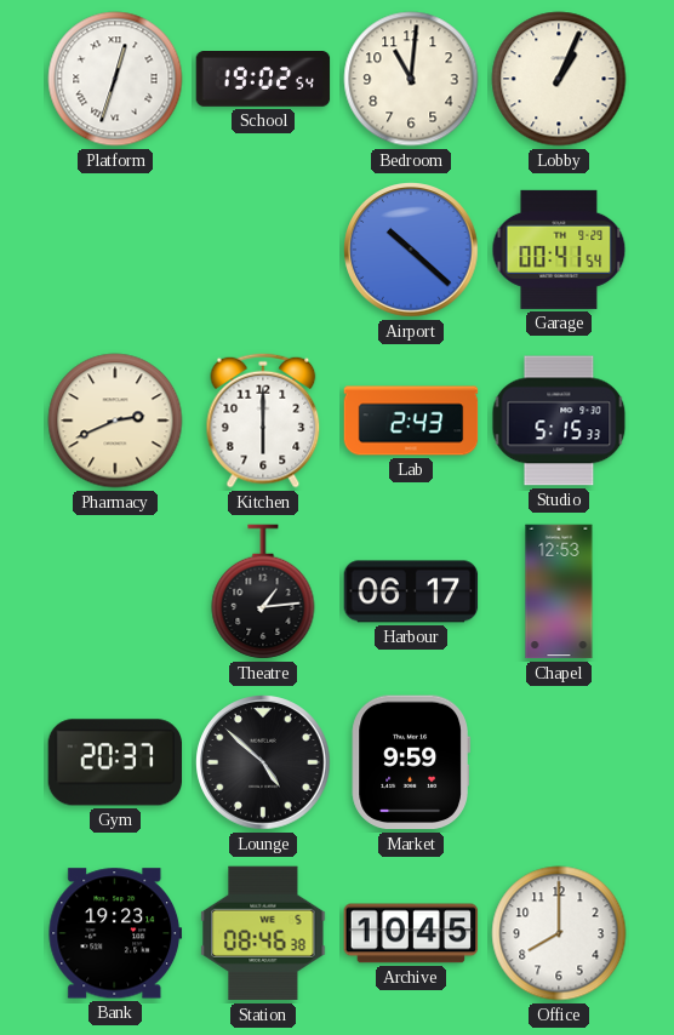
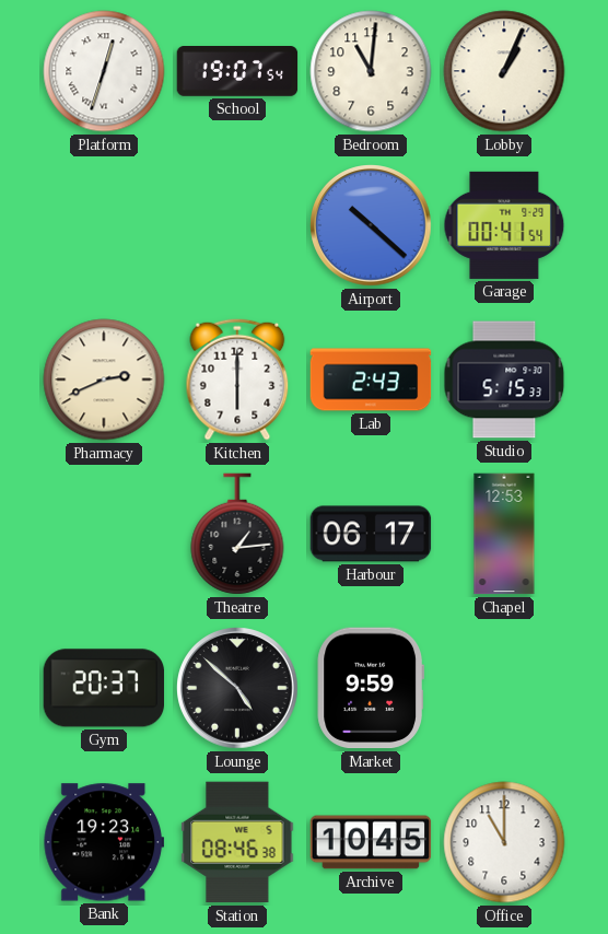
School: 19:02 -> 19:07
Office: 8:00 -> 11:00
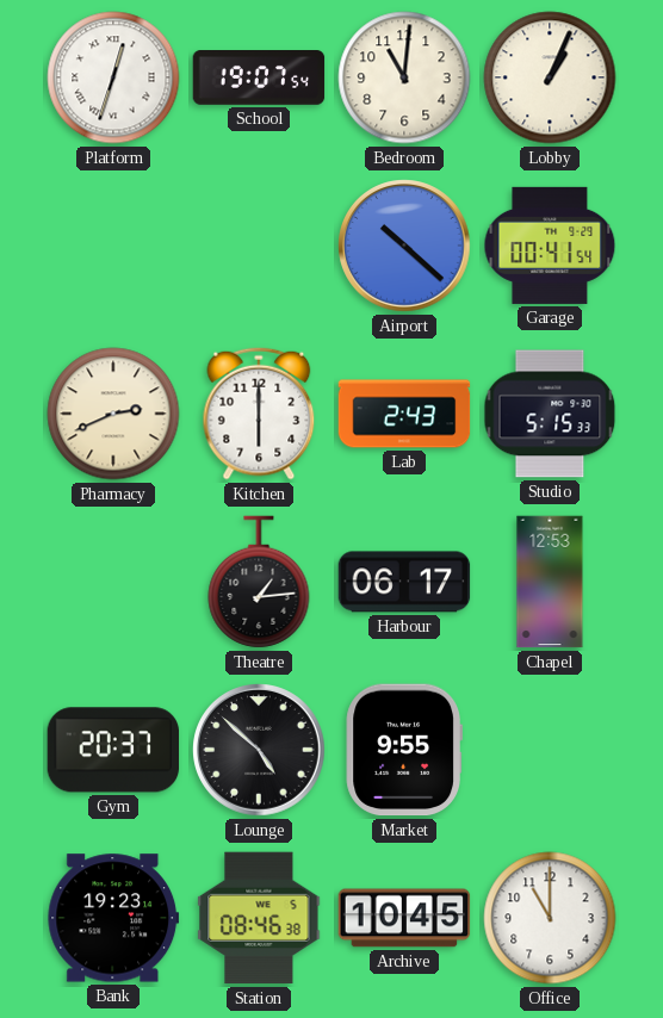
Market: 9:59 -> 9:55
